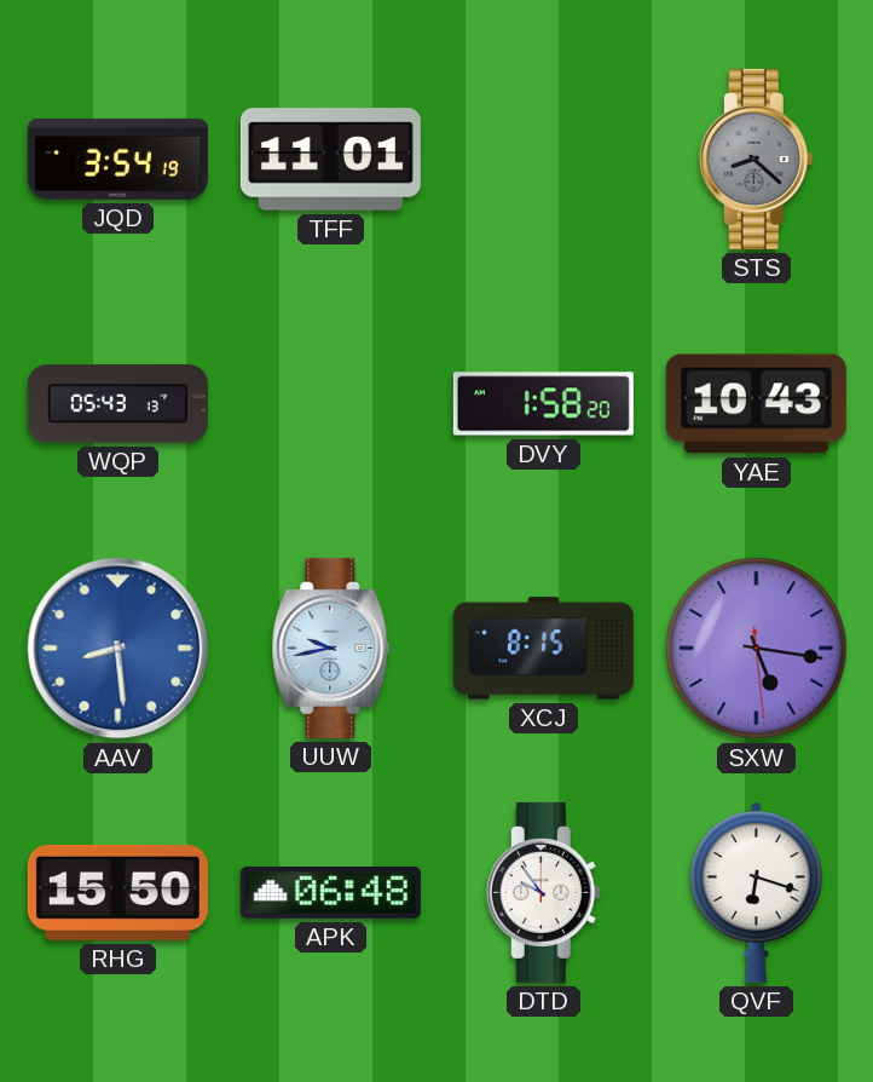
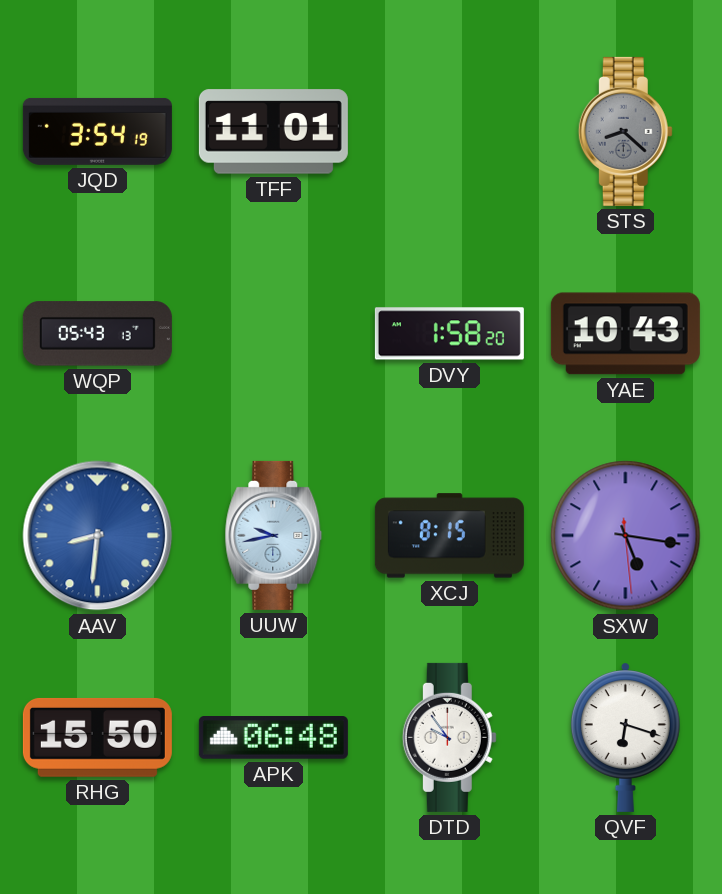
AAV: 8:29 -> 8:31
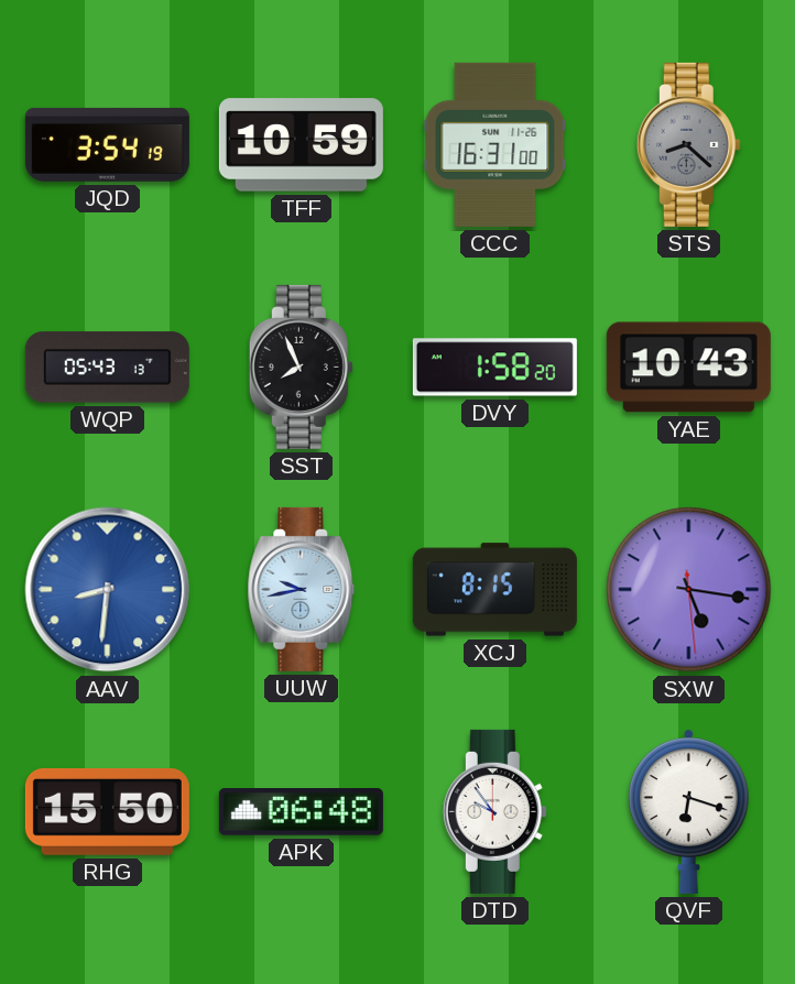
TFF: 11:01 -> 10:59
CCC: none -> 16:31
SST: none -> 7:56
